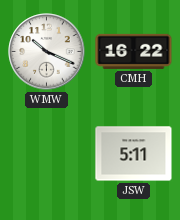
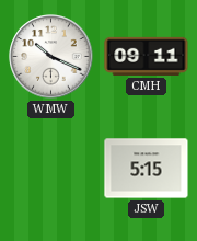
CMH: 16:22 -> 09:11
JSW: 5:11 -> 5:15
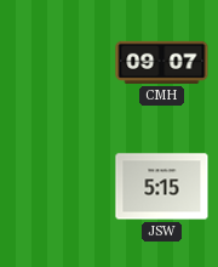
WMW: 10:19 -> none
CMH: 09:11 -> 09:07
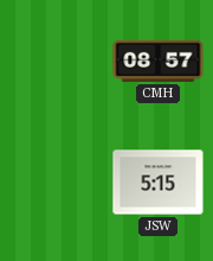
CMH: 09:07 -> 08:57
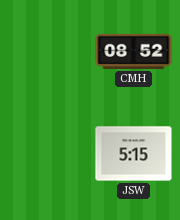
CMH: 08:57 -> 08:52
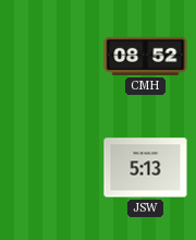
JSW: 5:15 -> 5:13
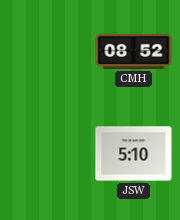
JSW: 5:13 -> 5:10
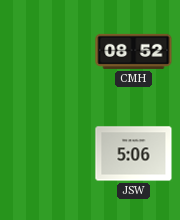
JSW: 5:10 -> 5:06
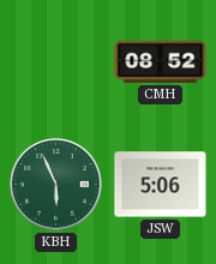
KBH: none -> 5:56
